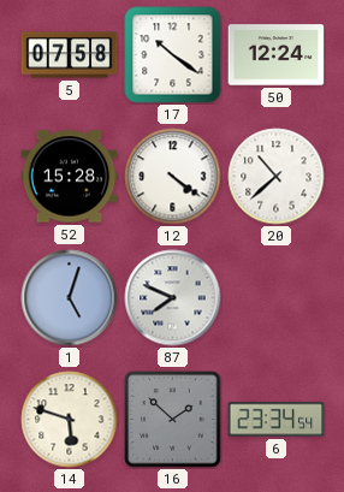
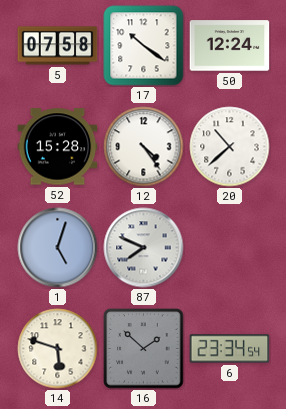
12: 4:21 -> 4:24
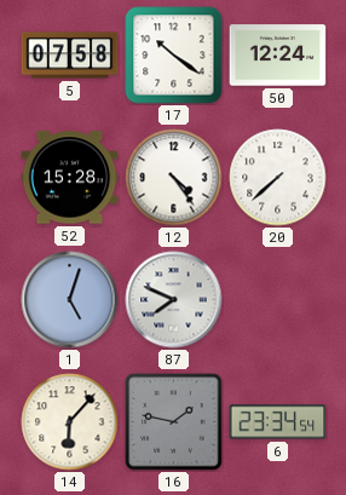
20: 10:38 -> 7:38
14: 5:48 -> 6:07
16: 1:52 -> 1:47
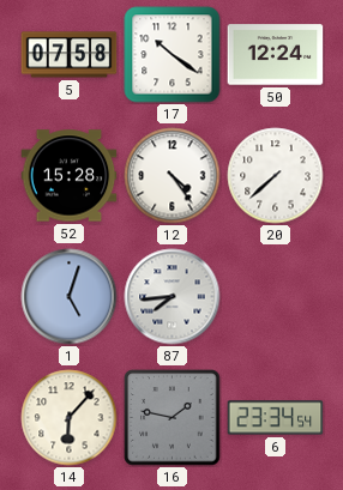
87: 7:49 -> 7:44
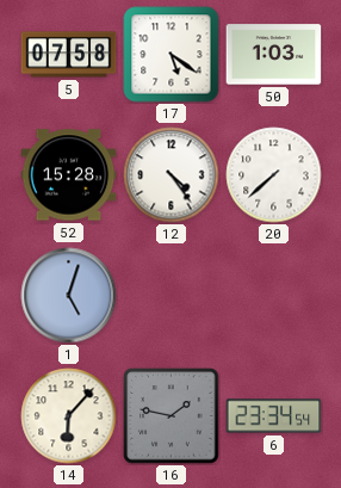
17: 10:21 -> 5:21
50: 12:24 -> 1:03
87: 7:44 -> none
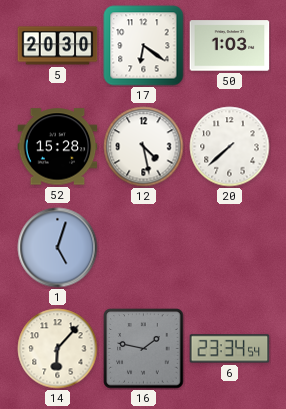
5: 07:58 -> 20:30
17: 5:21 -> 6:21
12: 4:24 -> 4:28
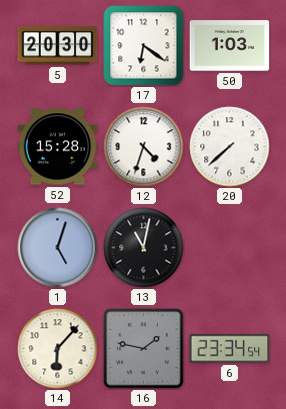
12: 4:28 -> 4:33
13: none -> 11:02
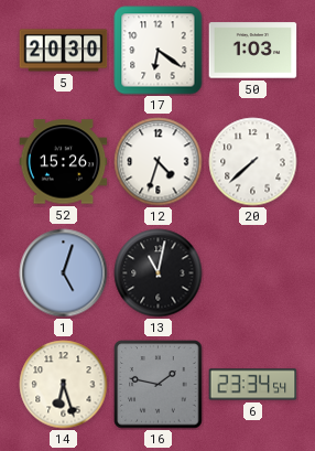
52: 15:28 -> 15:26
14: 6:07 -> 6:27
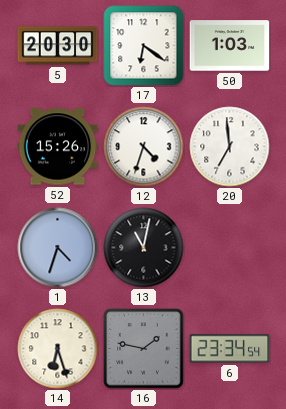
20: 7:38 -> 6:59
1: 5:03 -> 4:33
